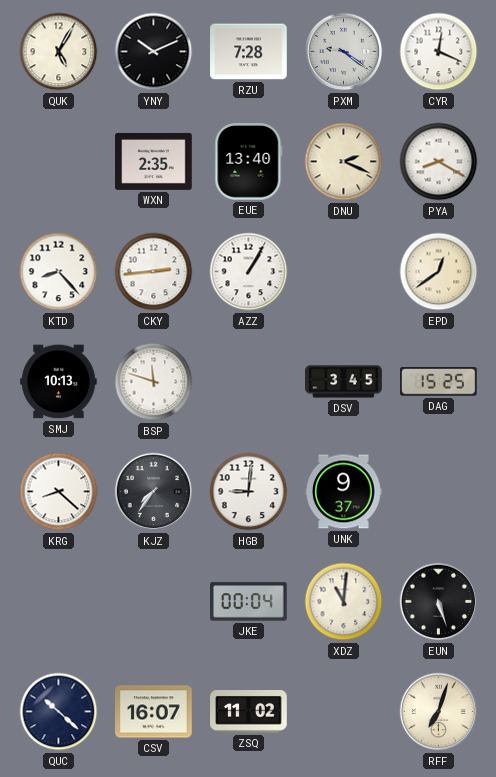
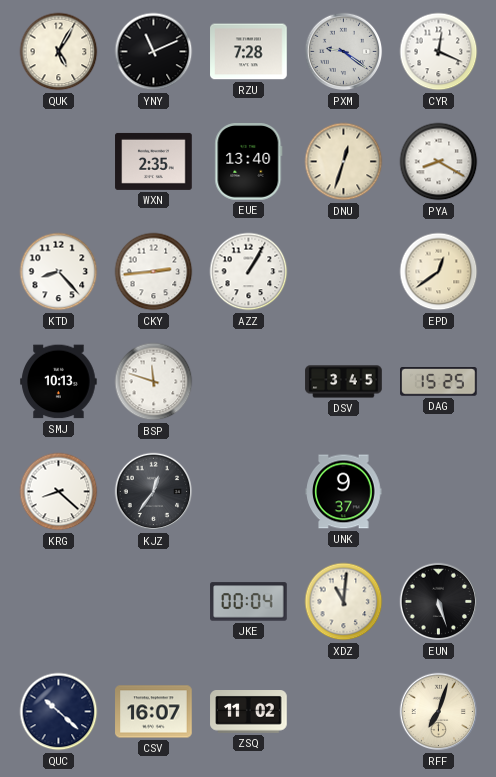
YNY: 10:11 -> 11:11
DNU: 2:19 -> 12:33
KJZ: 7:36 -> 12:36
HGB: 9:01 -> none
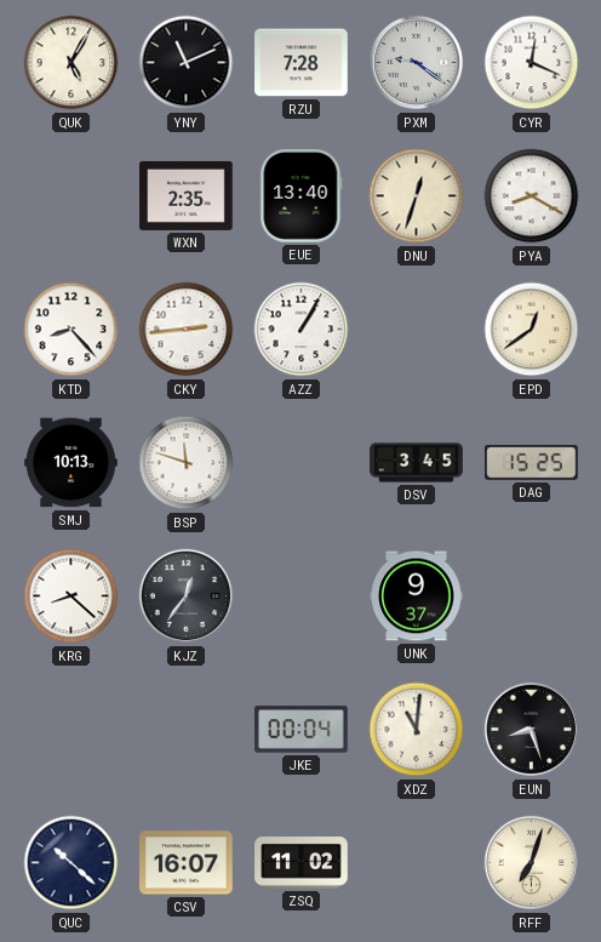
EUN: 5:27 -> 8:27
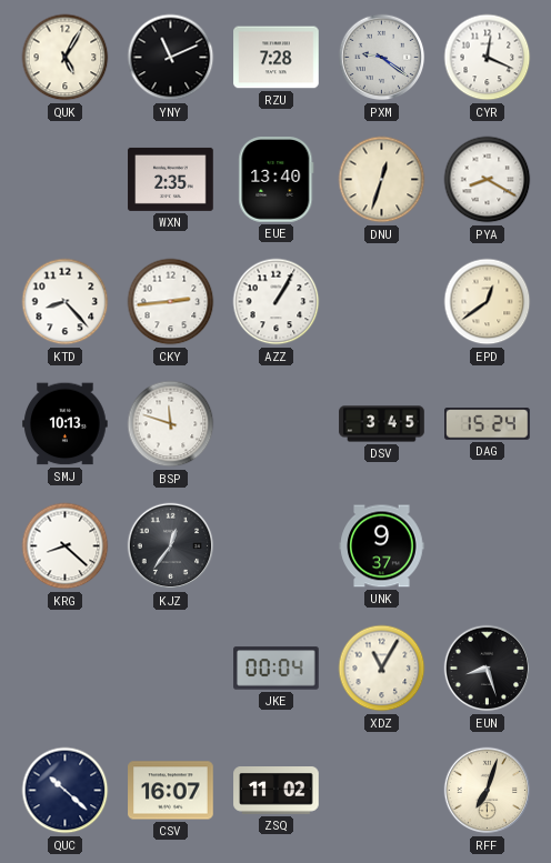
DAG: 15:25 -> 15:24
XDZ: 11:01 -> 11:05
